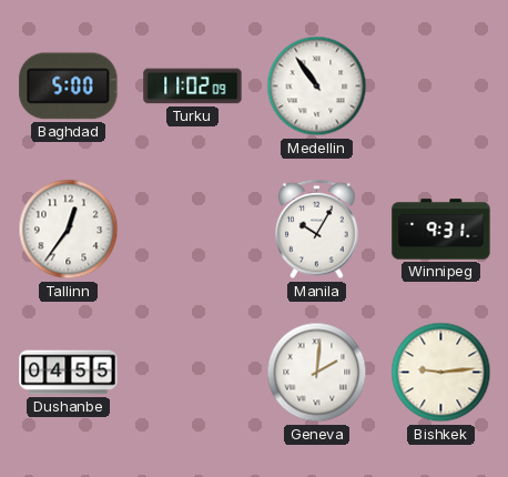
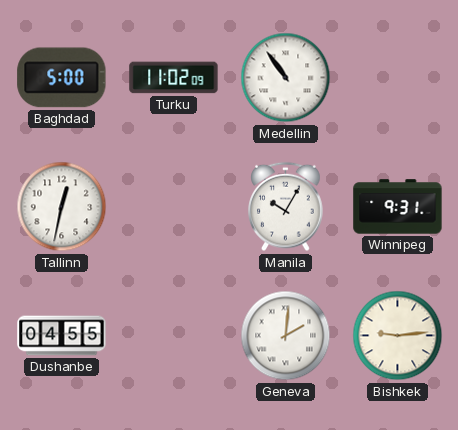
Tallinn: 12:36 -> 12:32
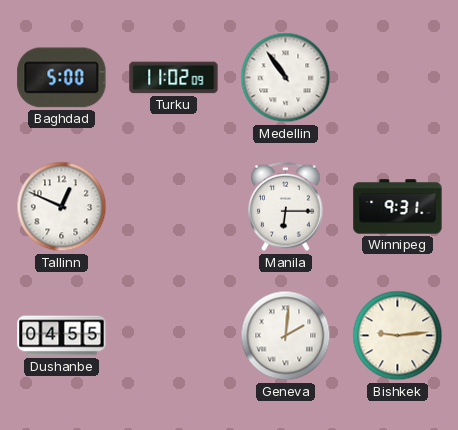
Tallinn: 12:32 -> 12:49
Manila: 10:05 -> 6:15
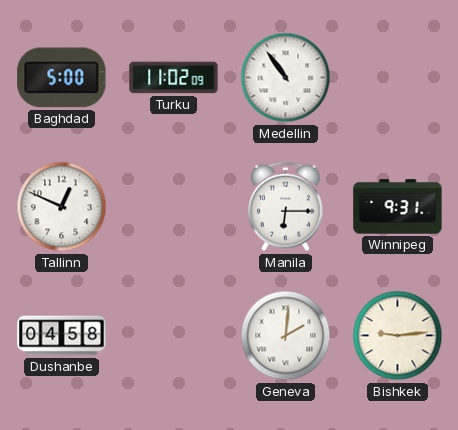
Dushanbe: 04:55 -> 04:58
